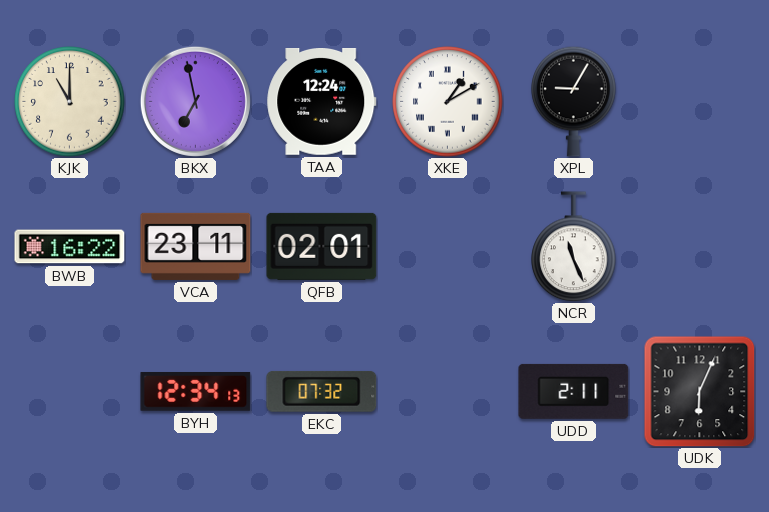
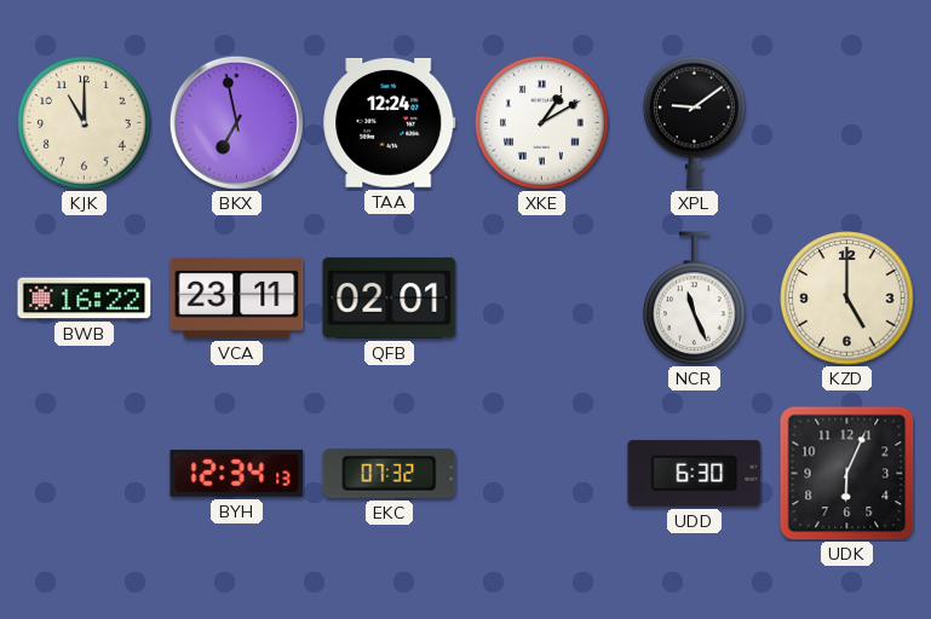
XPL: 9:05 -> 9:09
KZD: none -> 5:00
UDD: 2:11 -> 6:30
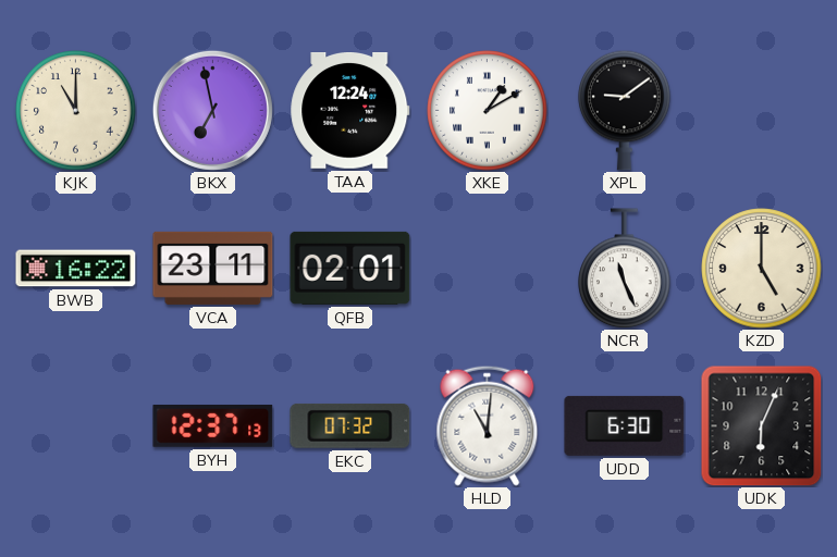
BYH: 12:34 -> 12:37
HLD: none -> 11:01
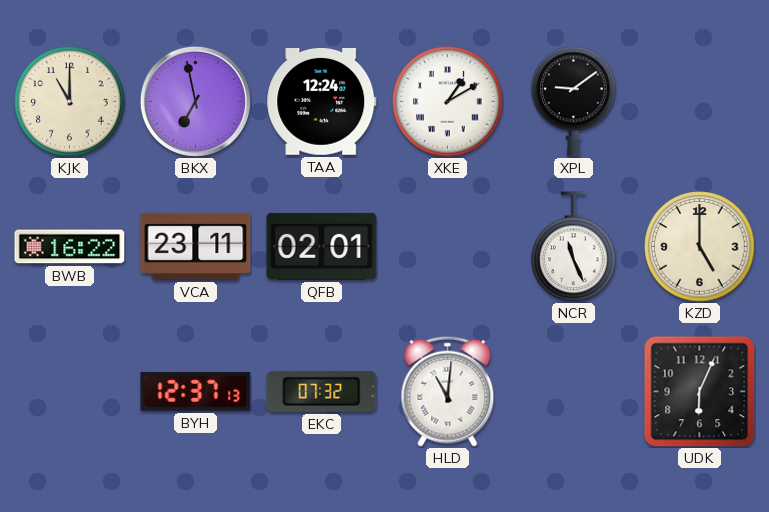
UDD: 6:30 -> none
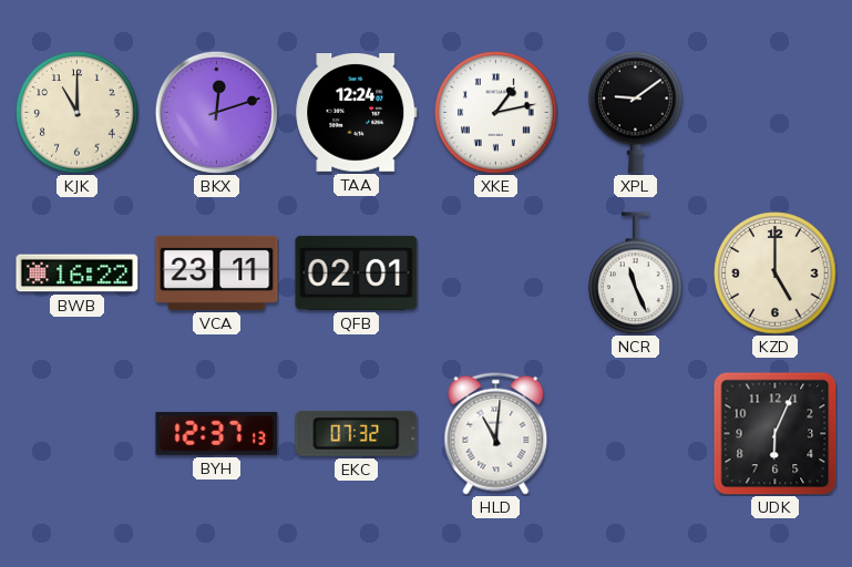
BKX: 6:58 -> 12:12
XKE: 1:10 -> 1:13
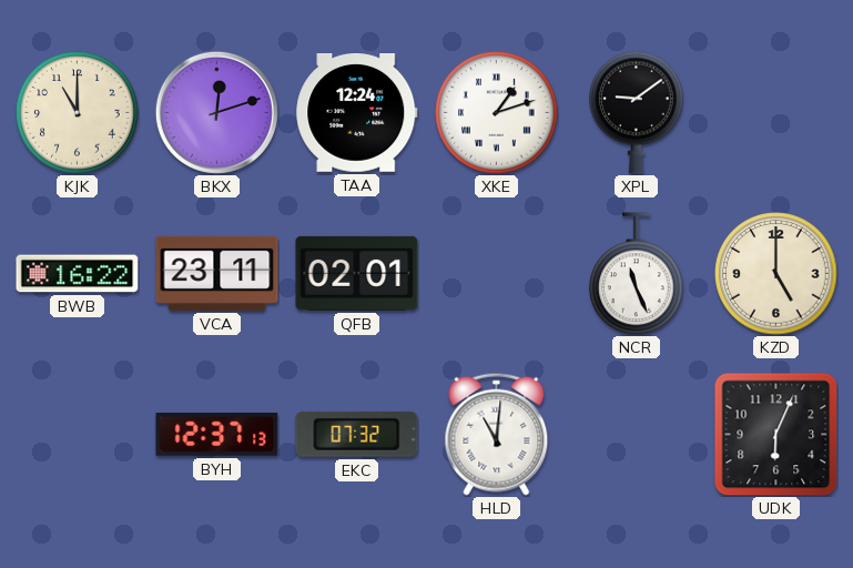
XKE: 1:13 -> 1:12
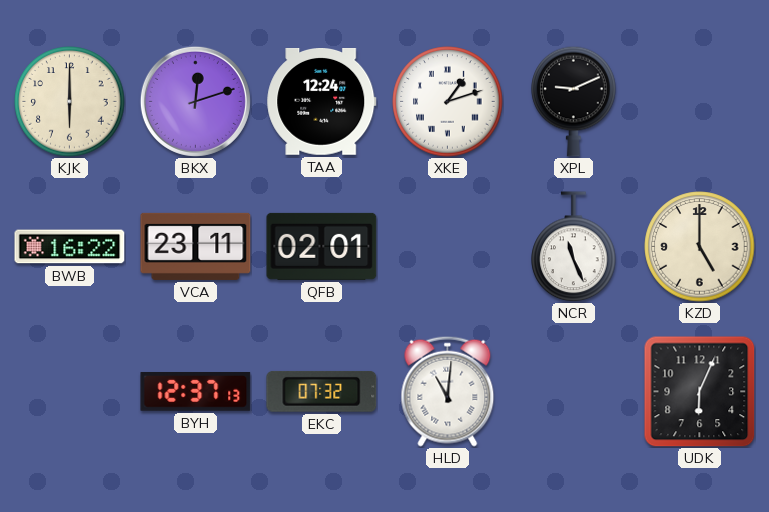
KJK: 11:00 -> 6:00
XPL: 9:09 -> 9:11
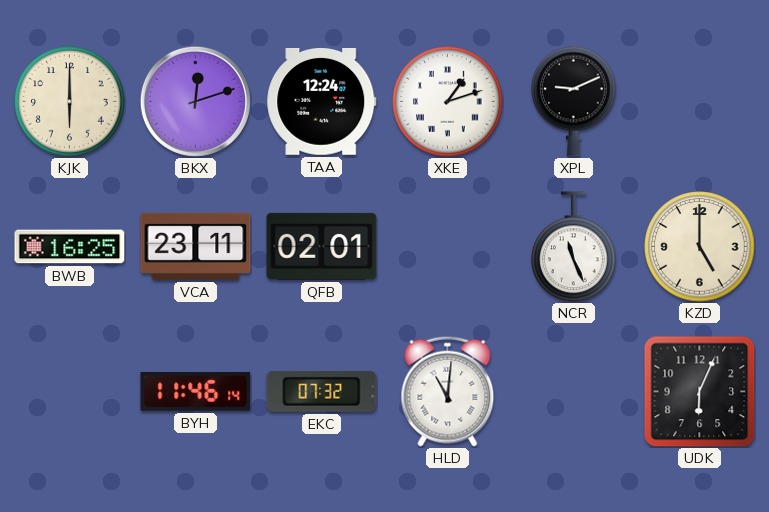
BWB: 16:22 -> 16:25
BYH: 12:37 -> 11:46
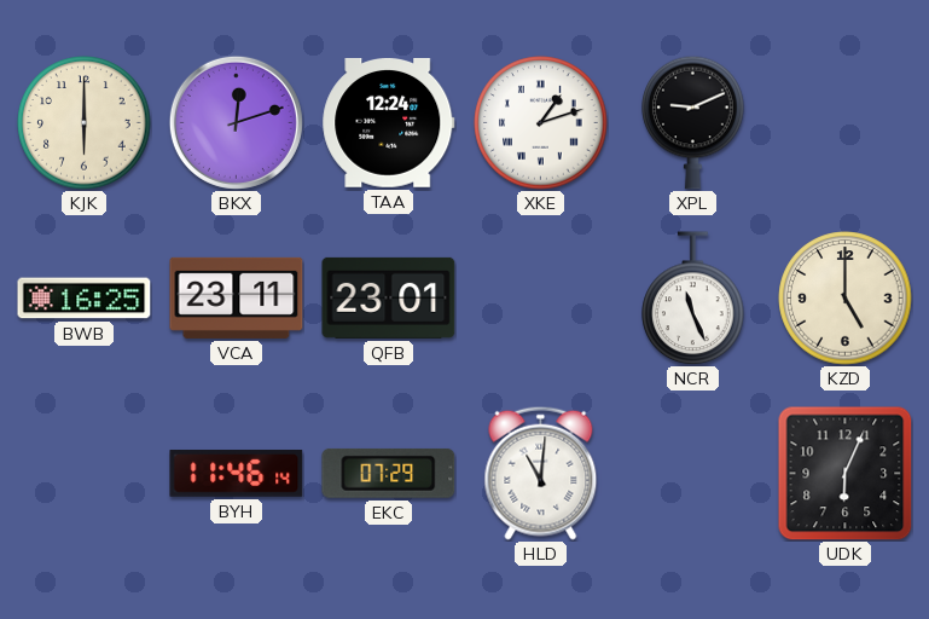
QFB: 02:01 -> 23:01
EKC: 07:32 -> 07:29
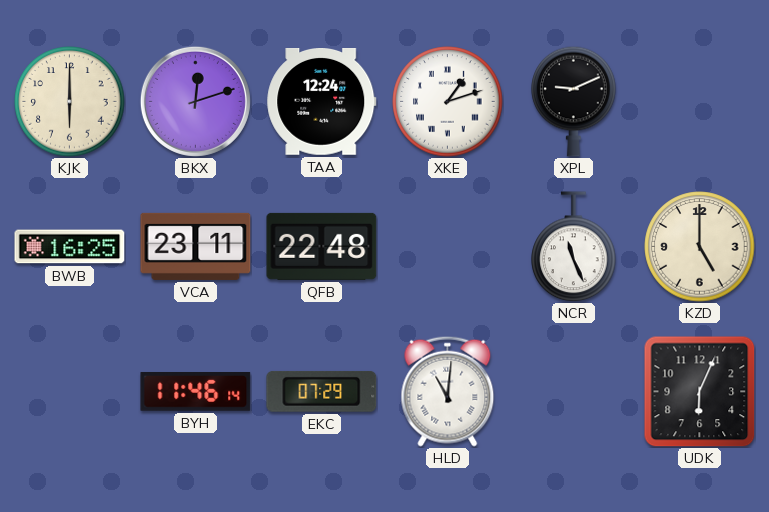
QFB: 23:01 -> 22:48
